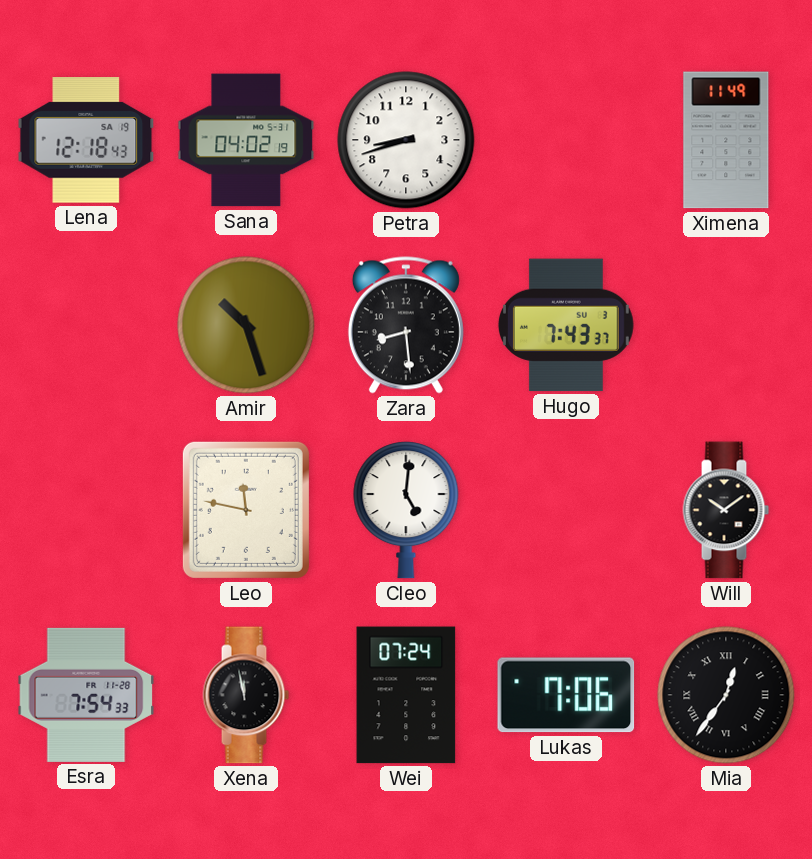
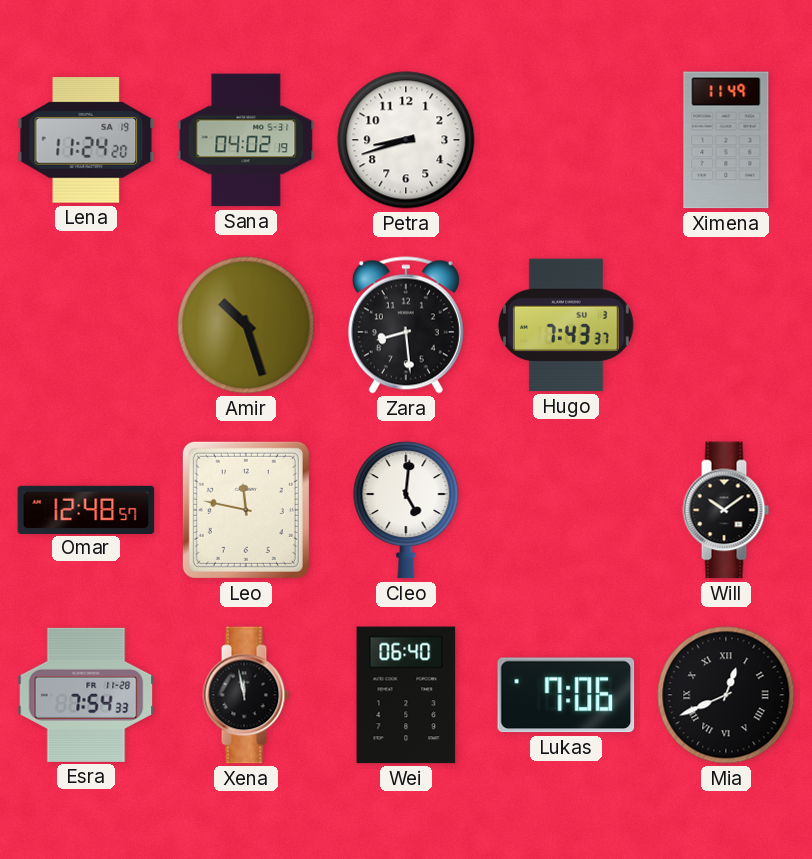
Lena: 12:18 -> 11:24
Omar: none -> 12:48
Wei: 07:24 -> 06:40
Mia: 12:36 -> 12:41
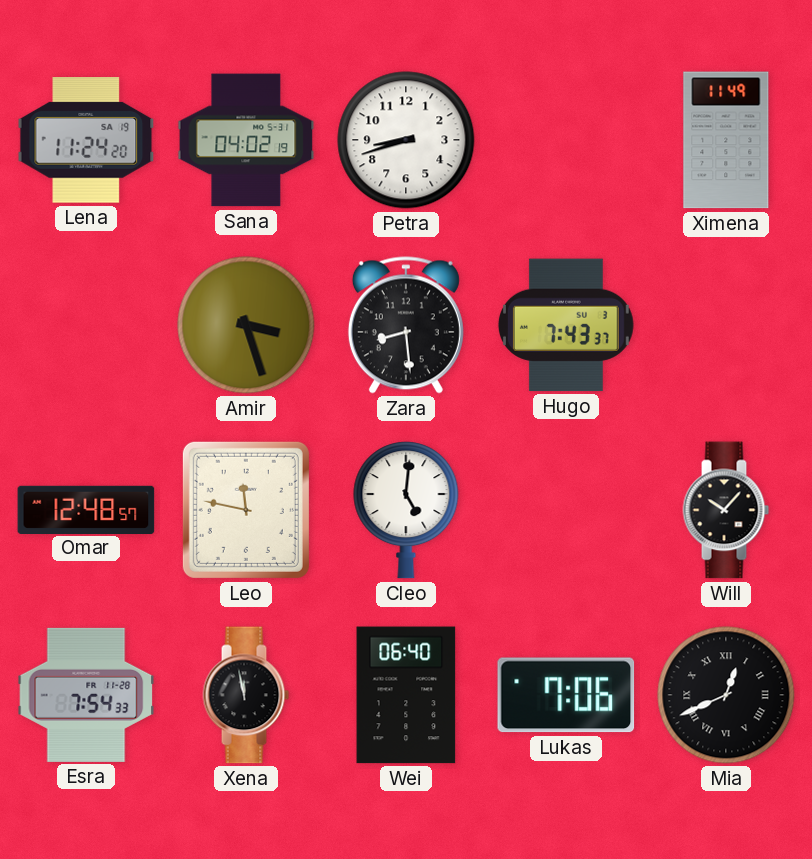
Amir: 10:27 -> 3:27
Will: 10:09 -> 10:07
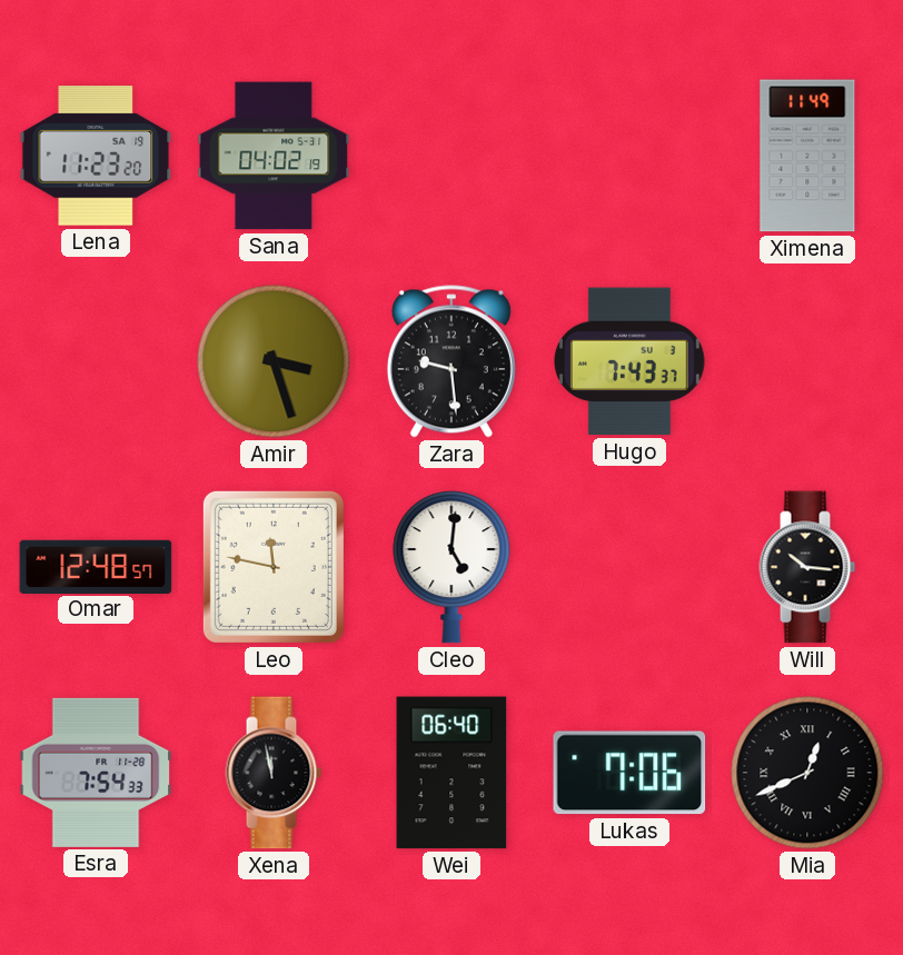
Lena: 11:24 -> 11:23
Petra: 8:42 -> none
Zara: 8:29 -> 9:29
Will: 10:07 -> 10:16
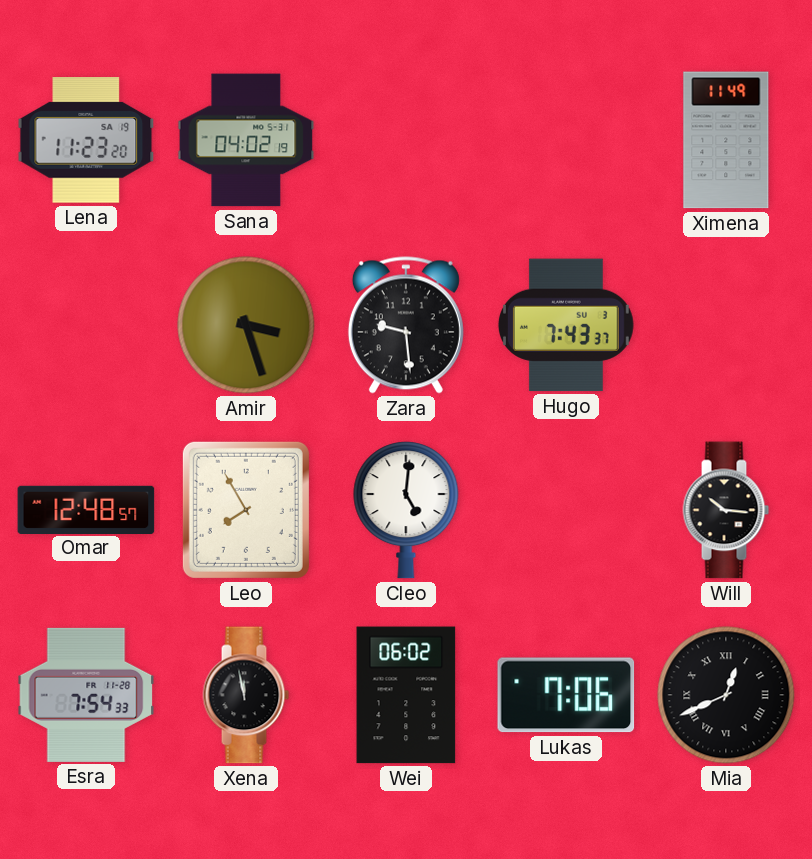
Leo: 11:47 -> 7:55
Wei: 06:40 -> 06:02
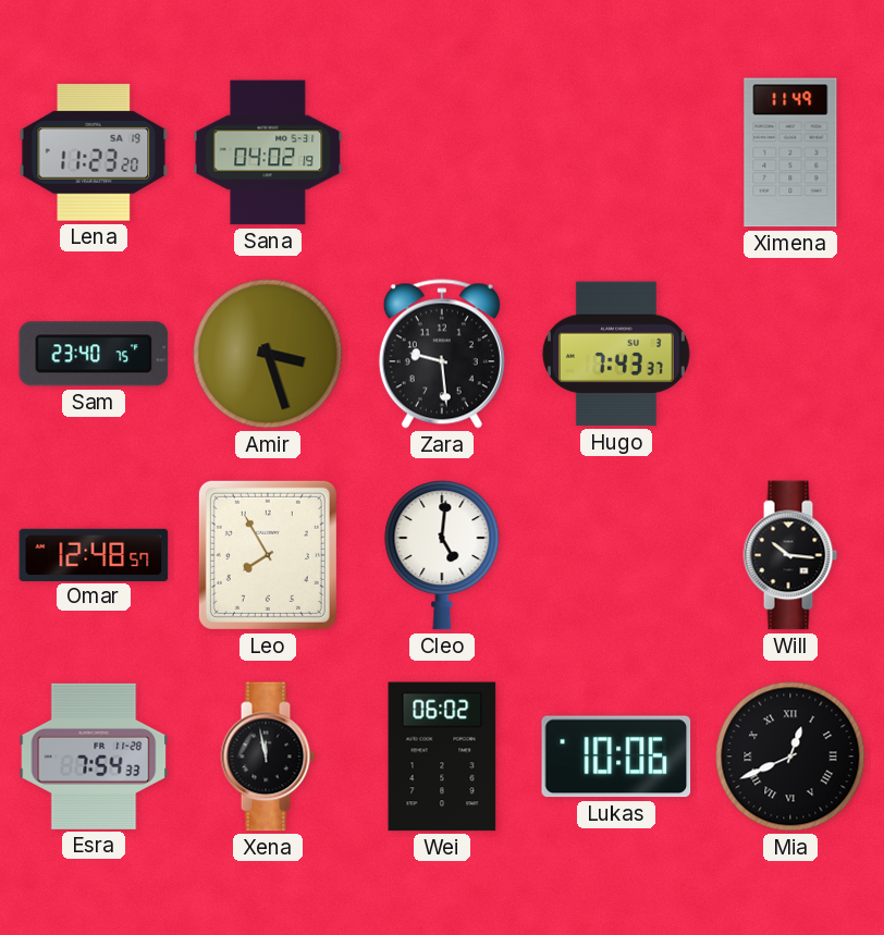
Sam: none -> 23:40
Lukas: 7:06 -> 10:06
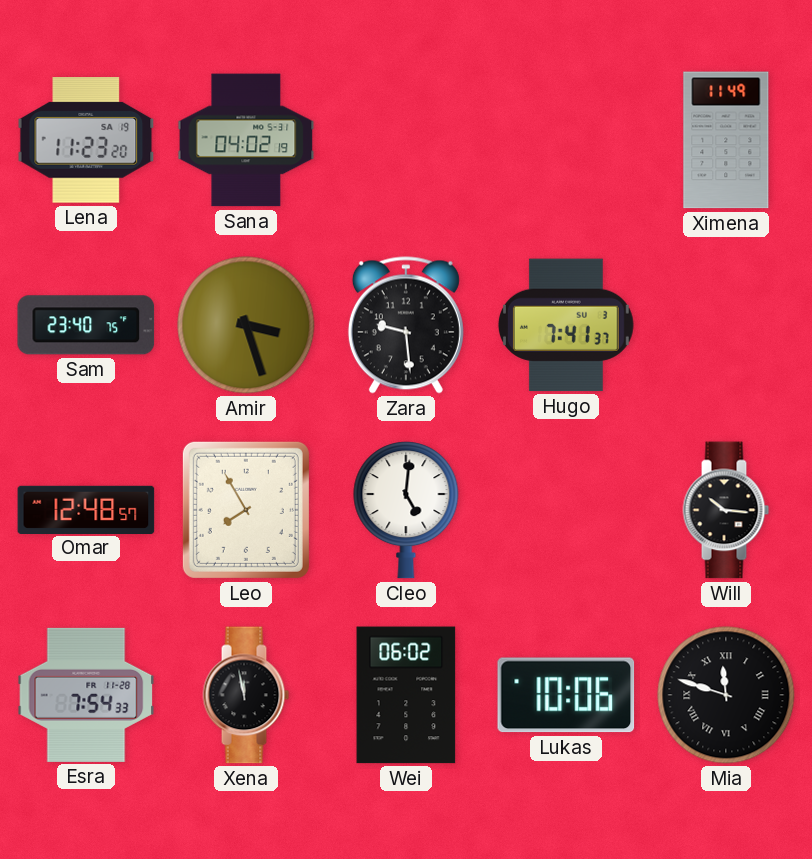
Hugo: 7:43 -> 7:41
Mia: 12:41 -> 11:48
